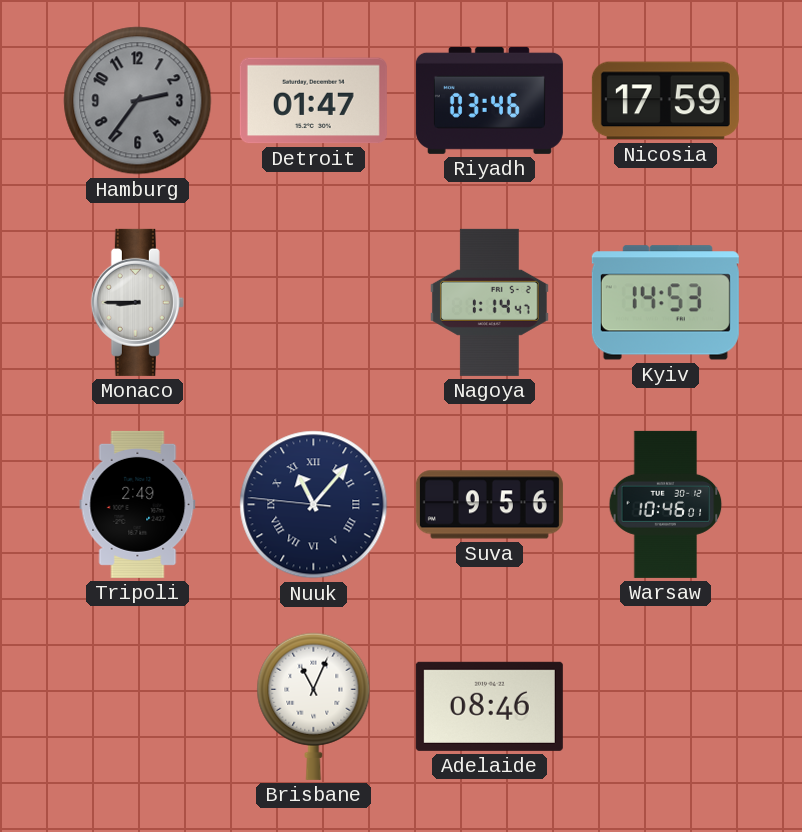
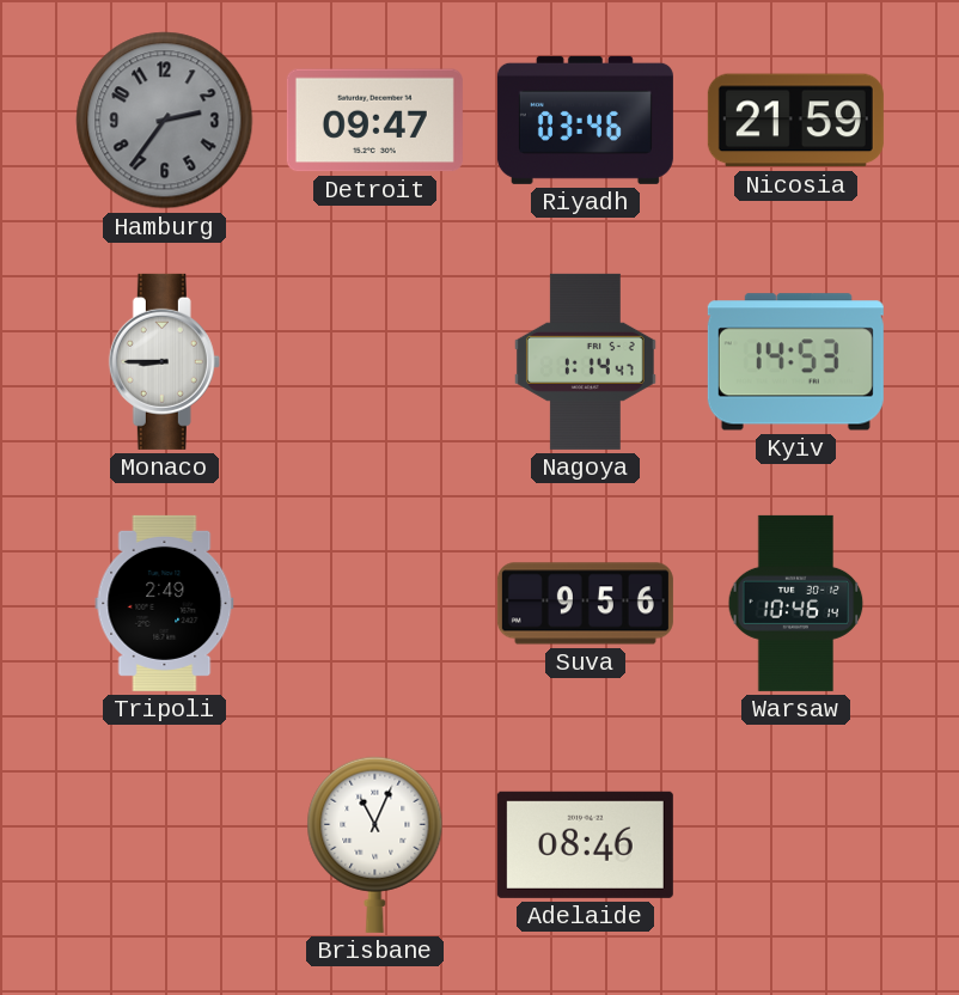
Detroit: 01:47 -> 09:47
Nicosia: 17:59 -> 21:59
Nuuk: 11:06 -> none
Warsaw: 10:46:01 -> 10:46:14
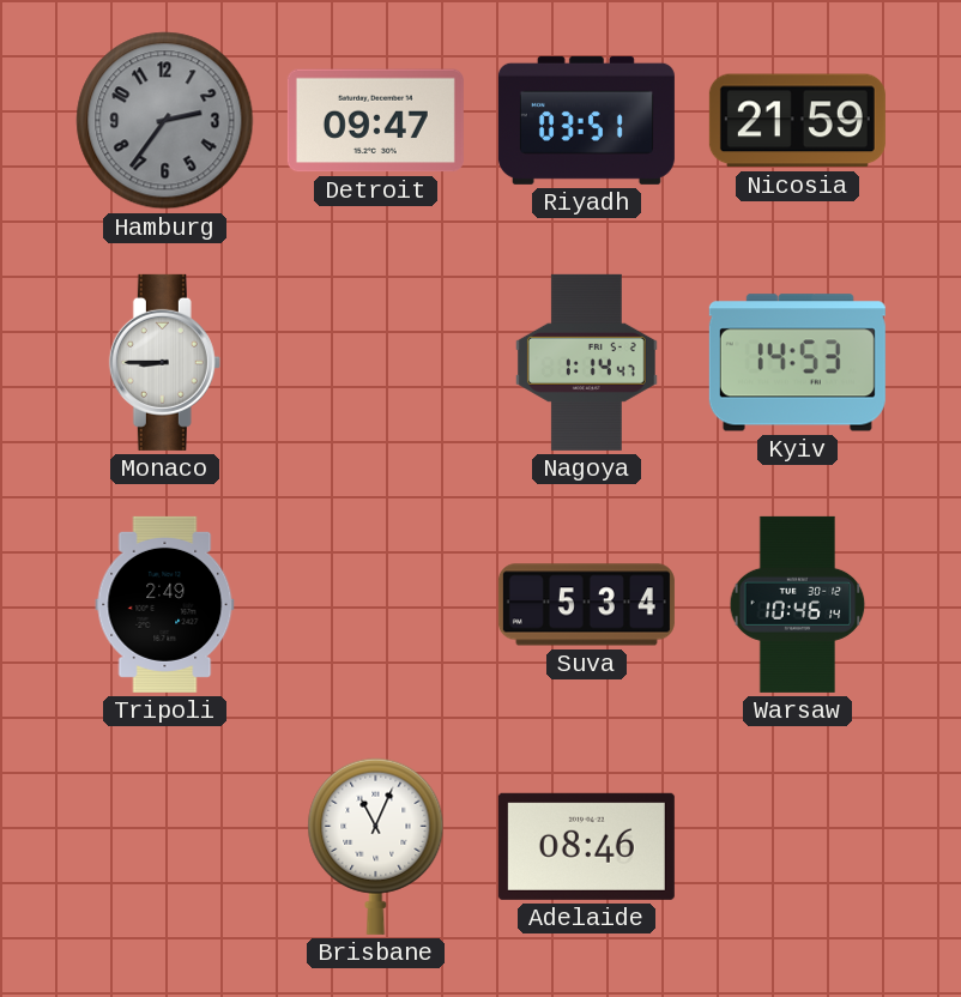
Riyadh: 03:46 -> 03:51
Suva: 9:56 -> 5:34
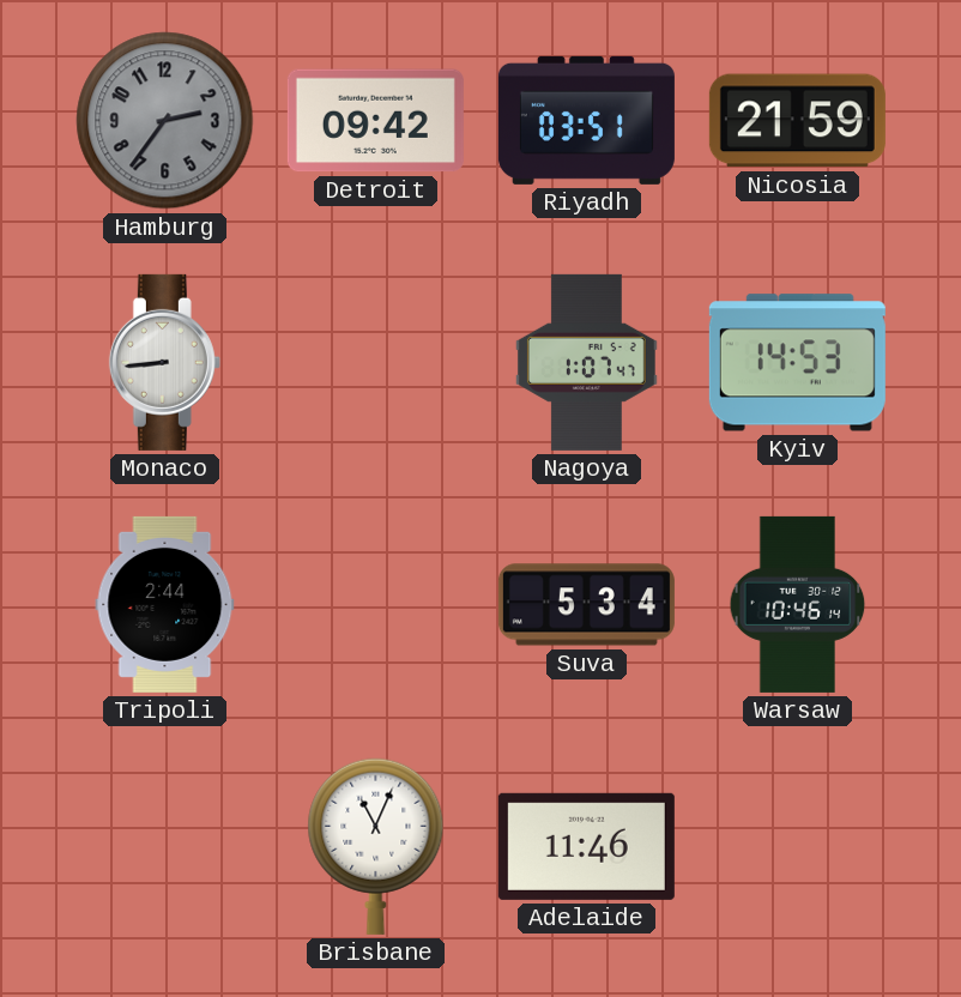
Detroit: 09:47 -> 09:42
Monaco: 8:45 -> 8:44
Nagoya: 1:14 -> 1:07
Tripoli: 2:49 -> 2:44
Adelaide: 08:46 -> 11:46
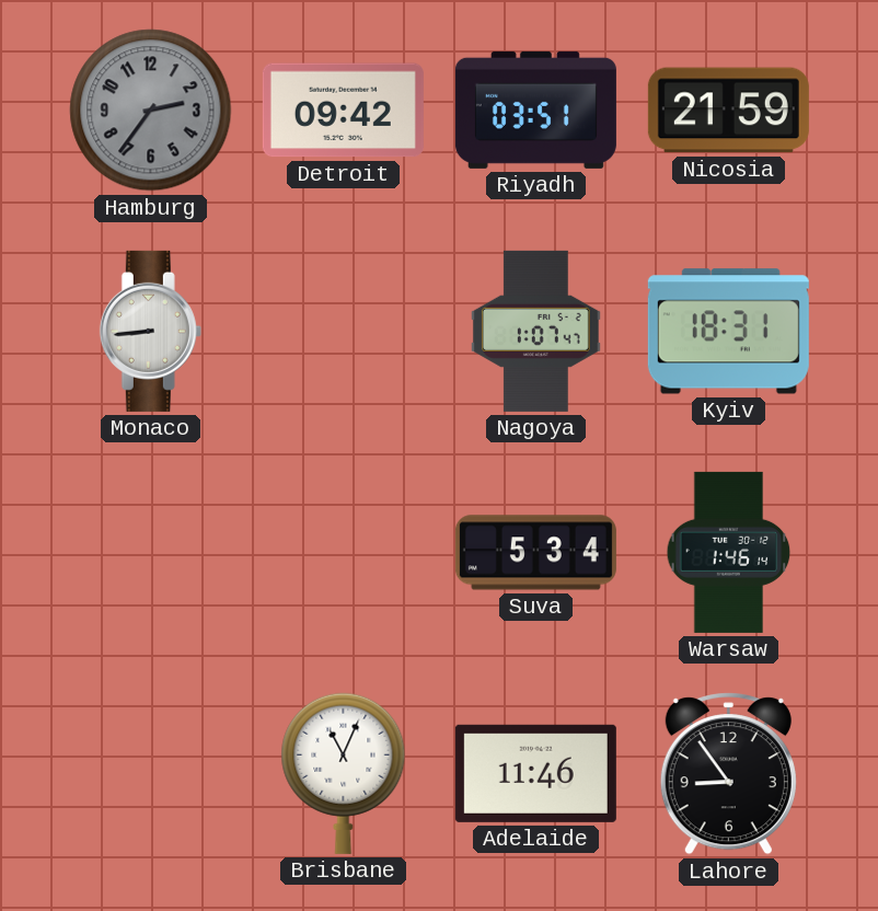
Kyiv: 14:53 -> 18:31
Tripoli: 2:44 -> none
Warsaw: 10:46 -> 1:46
Lahore: none -> 8:54
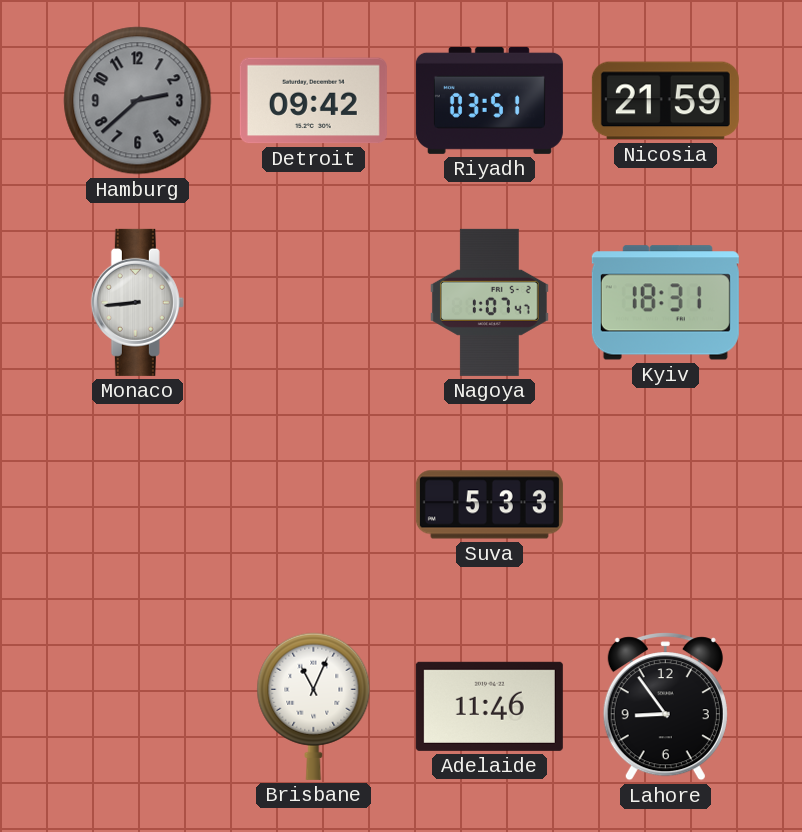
Hamburg: 2:36 -> 2:38
Suva: 5:34 -> 5:33
Warsaw: 1:46 -> none
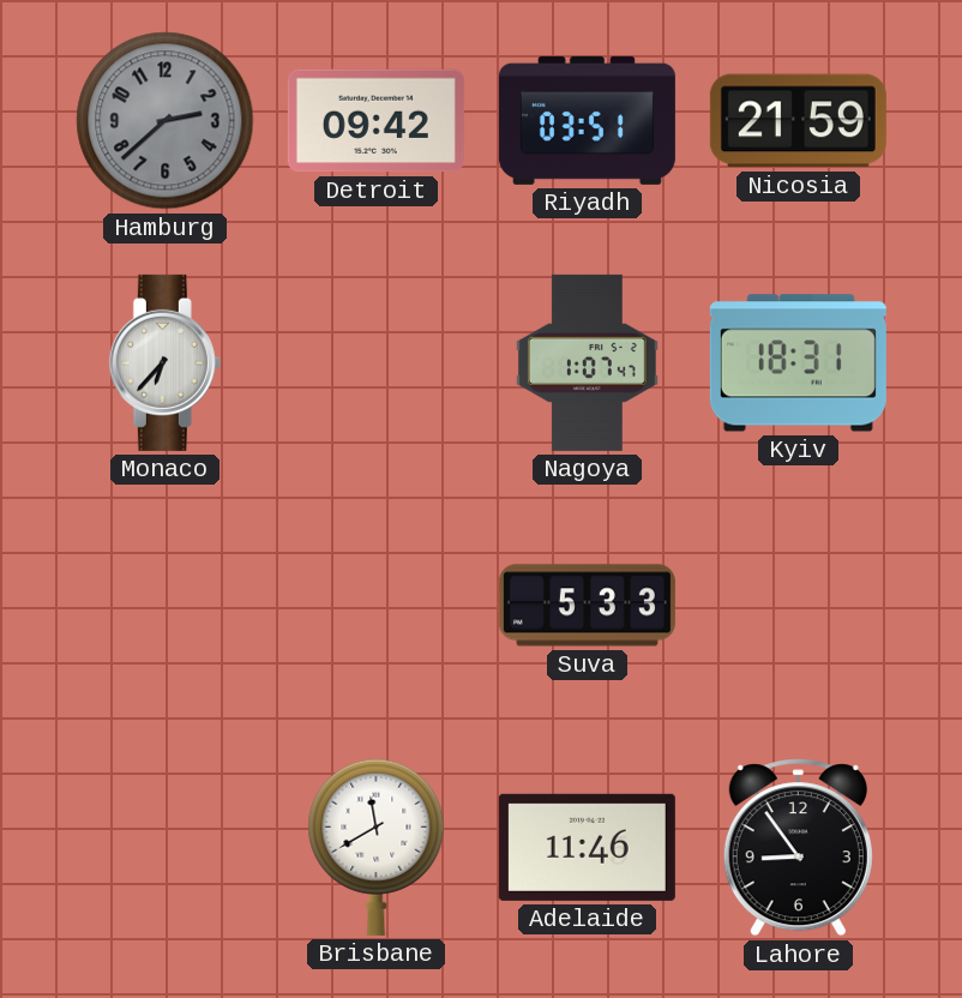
Monaco: 8:44 -> 6:37
Brisbane: 11:04 -> 11:40
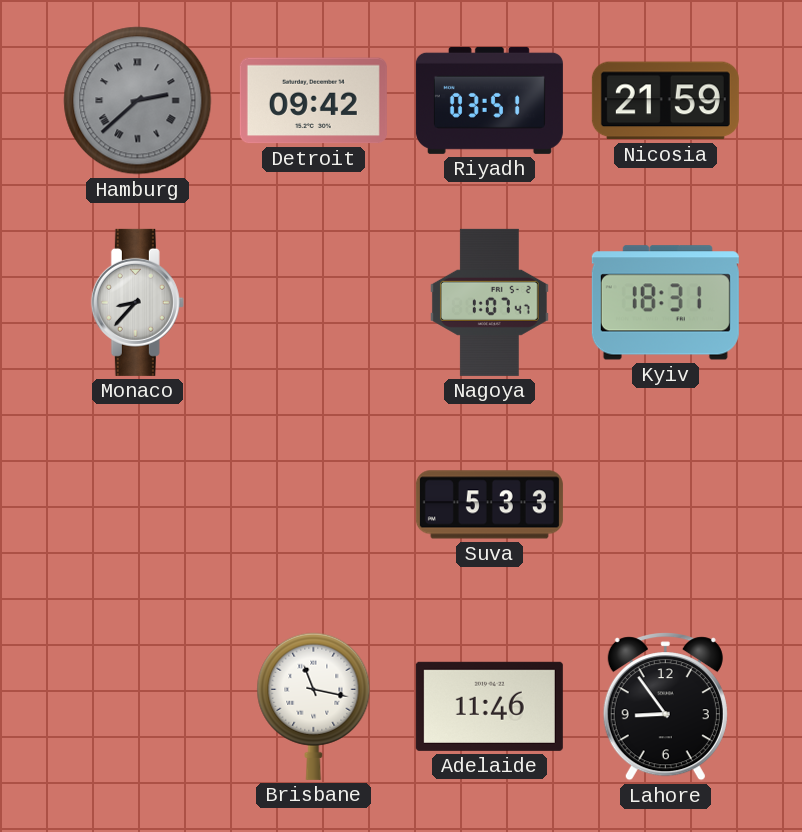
Hamburg numerals: Arabic -> Roman
Monaco: 6:37 -> 8:37
Brisbane: 11:40 -> 11:17
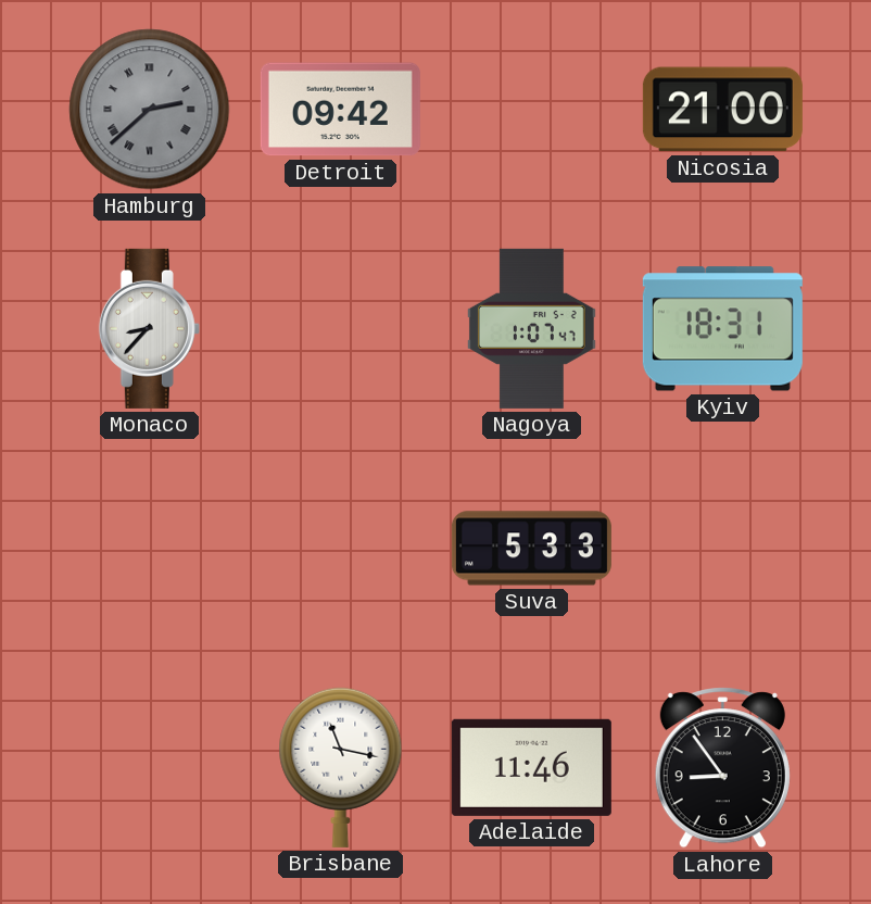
Riyadh: 03:51 -> none
Nicosia: 21:59 -> 21:00
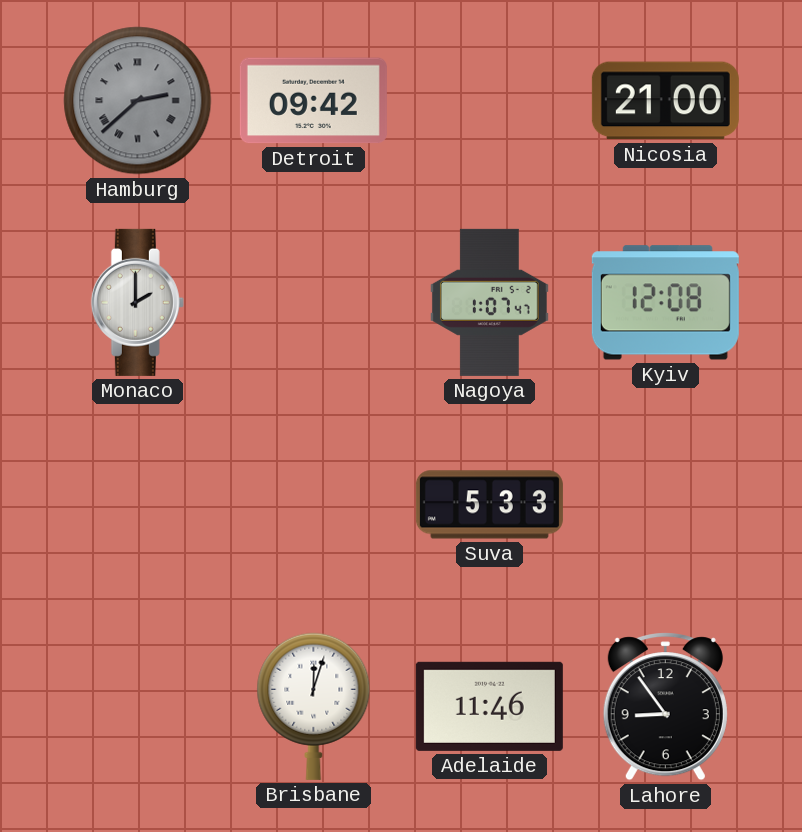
Monaco: 8:37 -> 2:00
Kyiv: 18:31 -> 12:08
Brisbane: 11:17 -> 12:03
